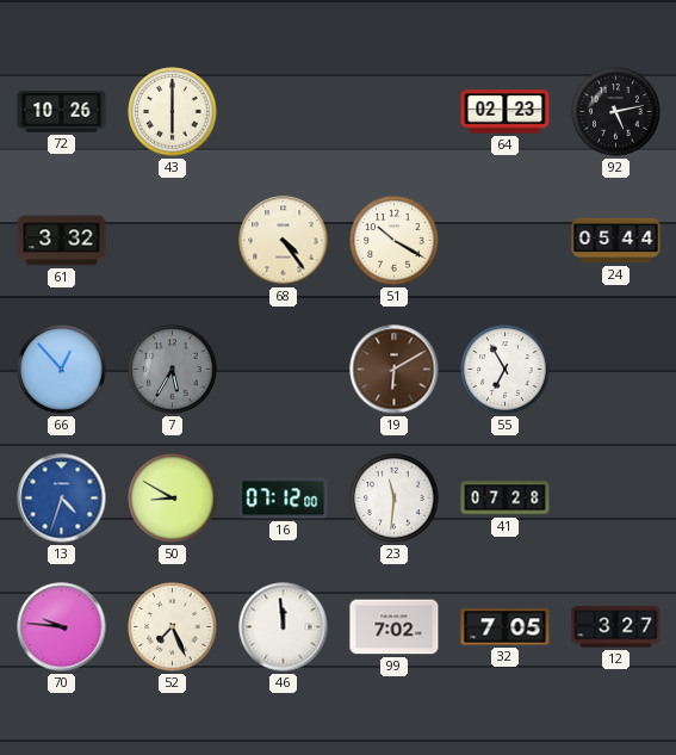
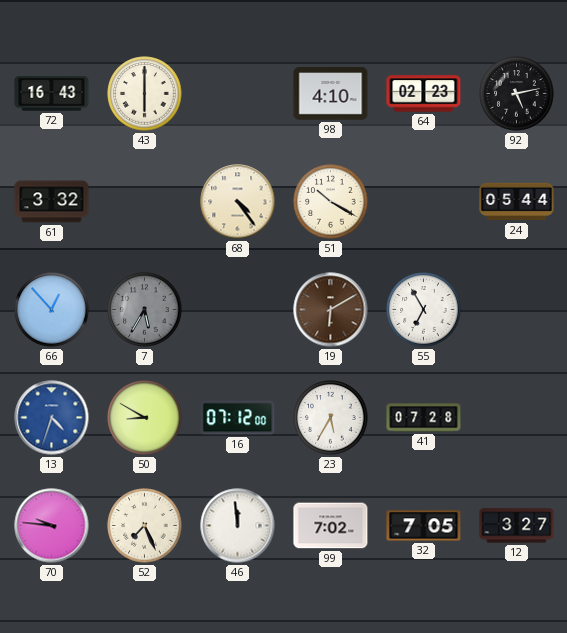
72: 10:26 -> 16:43
98: none -> 4:10
23: 11:31 -> 5:35
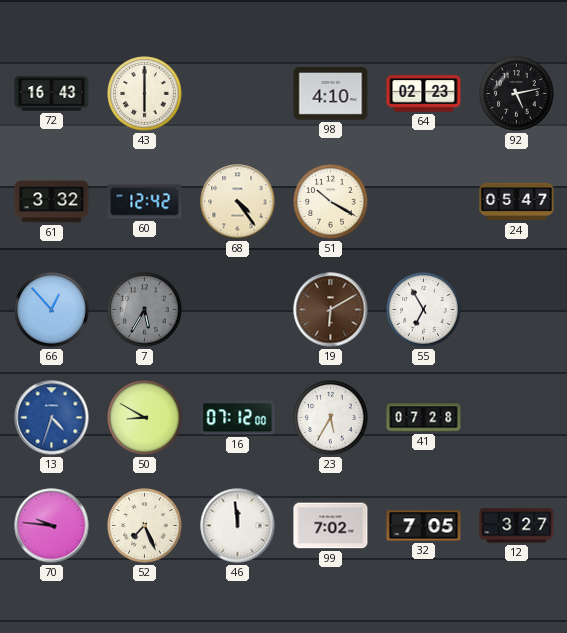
60: none -> 12:42
24: 05:44 -> 05:47
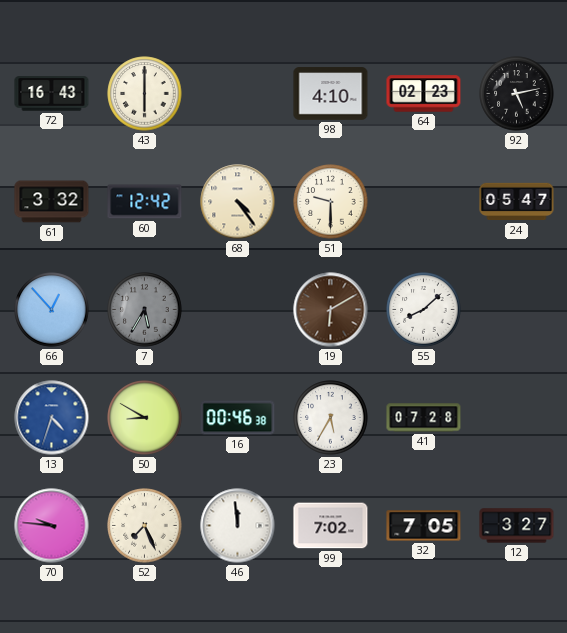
51: 10:20 -> 9:30
55: 6:55 -> 8:08
16: 07:12 -> 00:46
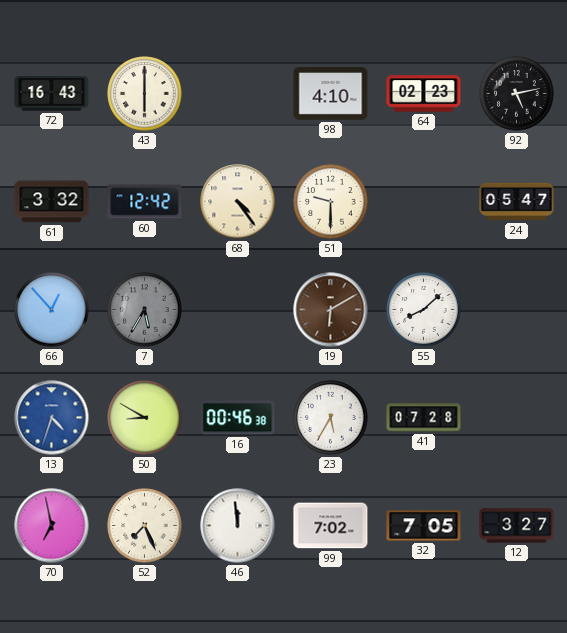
70: 9:46 -> 6:58
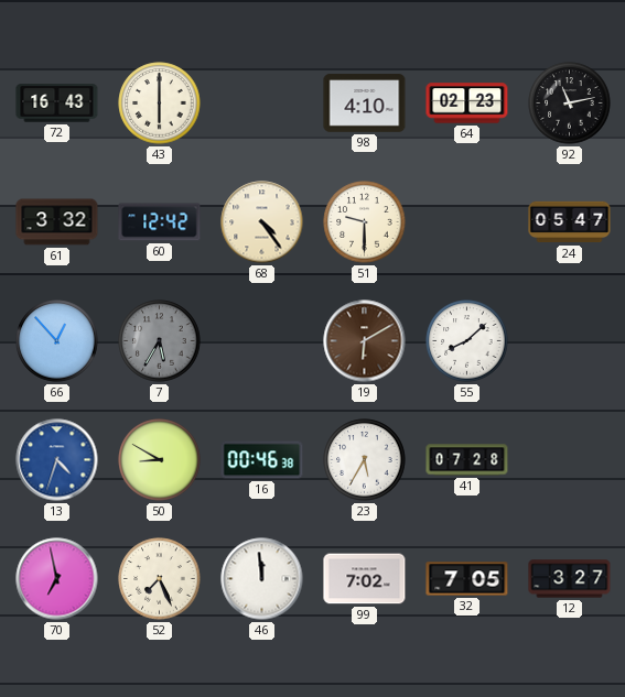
92: 5:13 -> 11:13
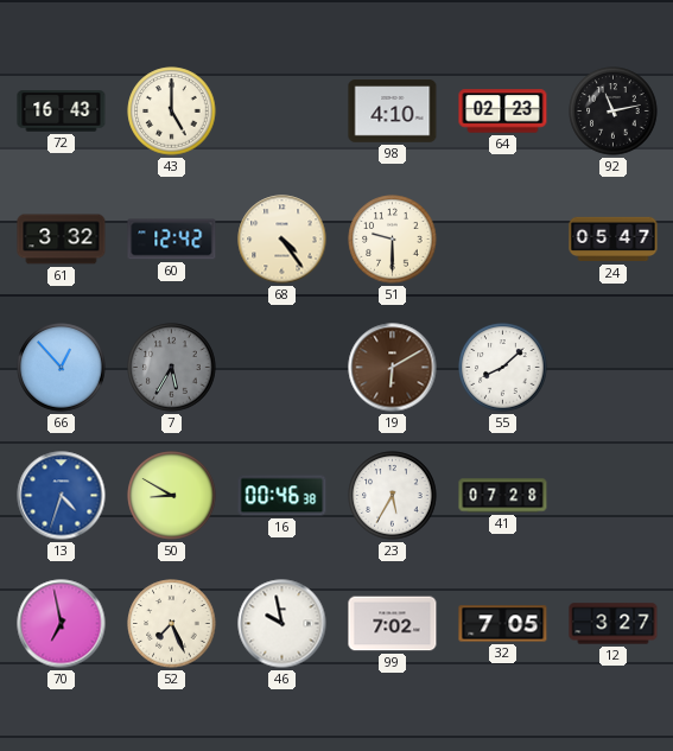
43: 6:00 -> 5:00
46: 11:59 -> 9:58
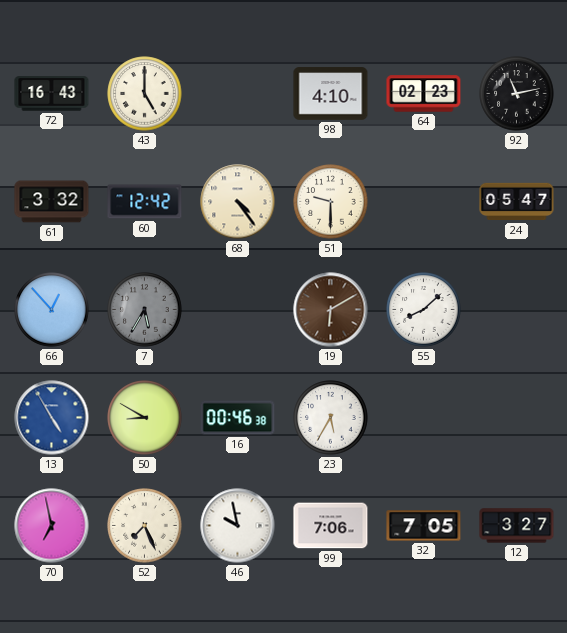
13: 4:33 -> 4:55
41: 07:28 -> none
99: 7:02 -> 7:06
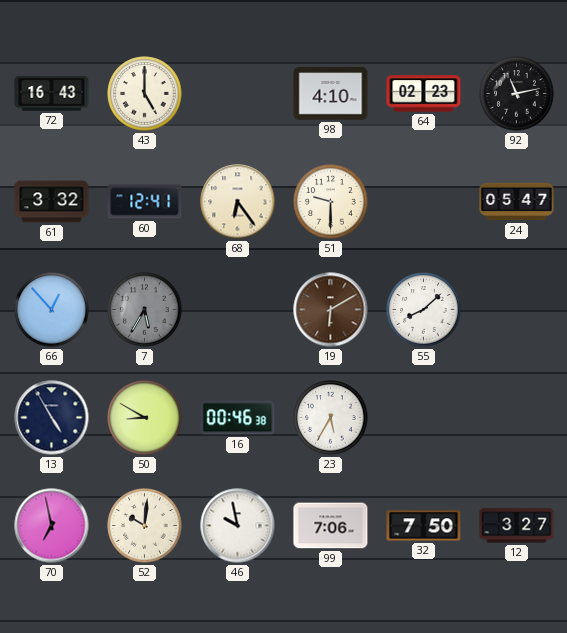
60: 12:42 -> 12:41
68: 4:24 -> 6:24
13 dial: blue -> navy
52: 7:26 -> 10:01
32: 7:05 -> 7:50
